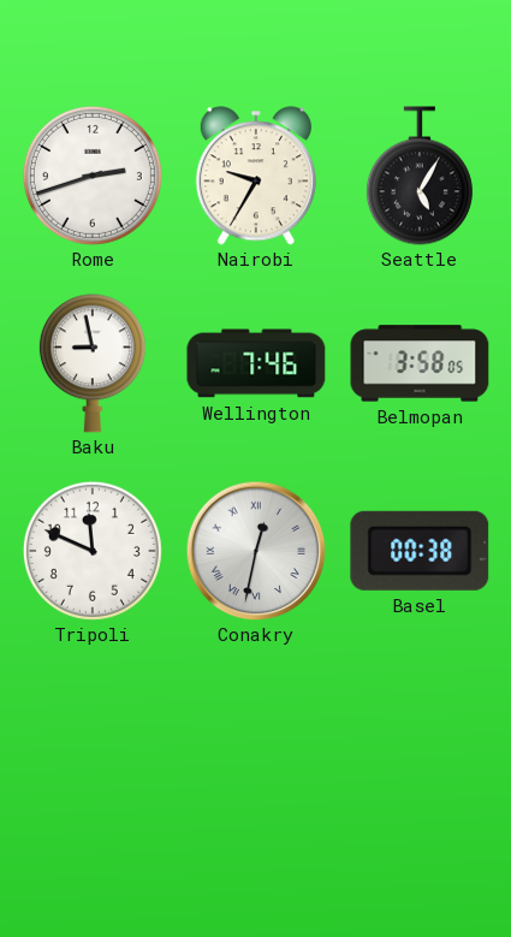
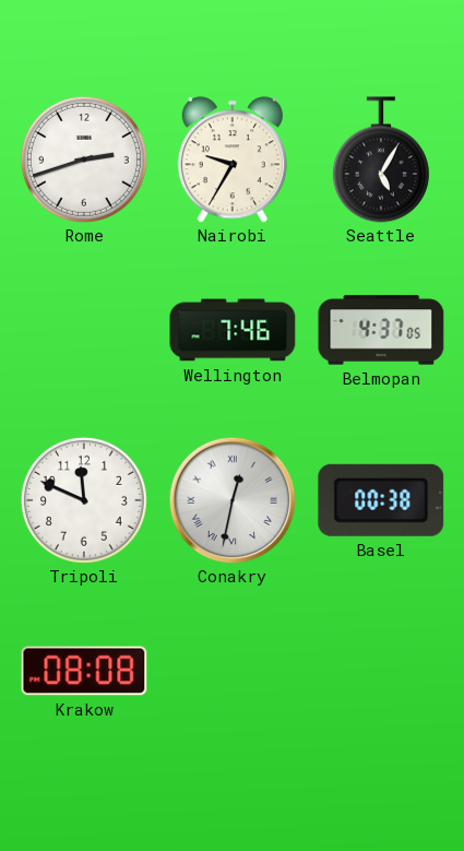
Baku: 8:58 -> none
Belmopan: 3:58 -> 4:37
Krakow: none -> 08:08
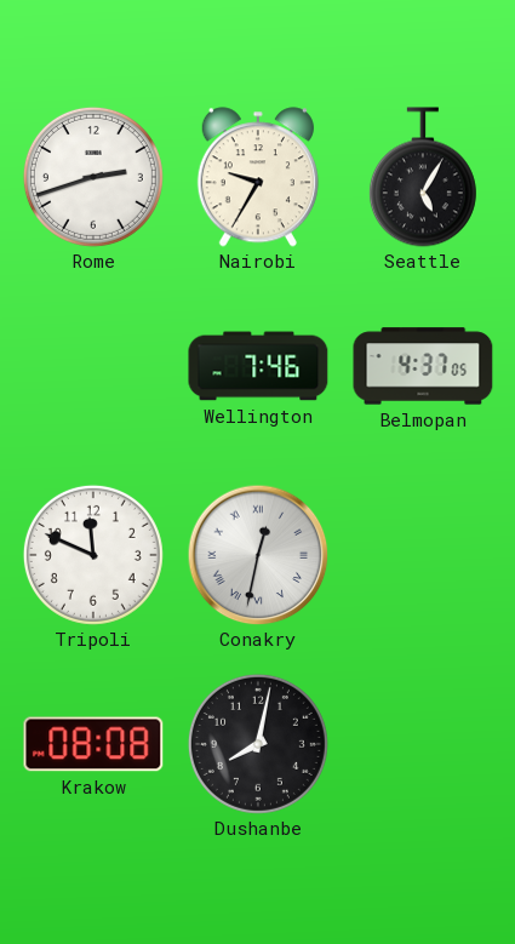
Basel: 00:38 -> none
Dushanbe: none -> 8:02
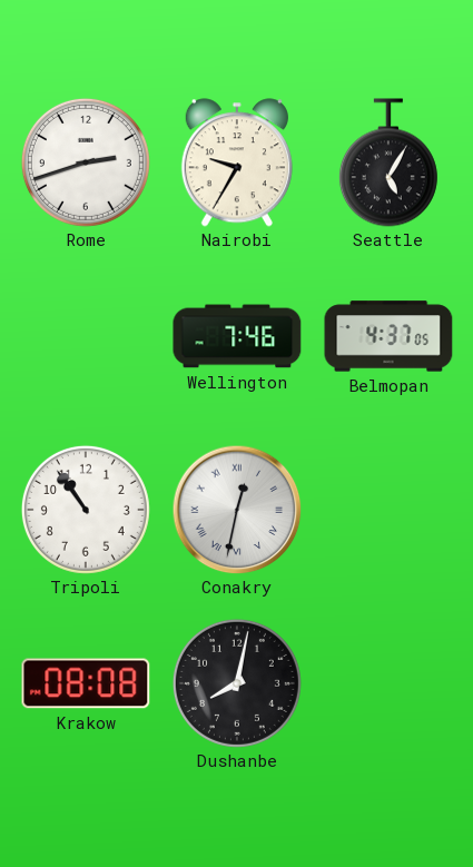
Tripoli: 11:49 -> 10:54
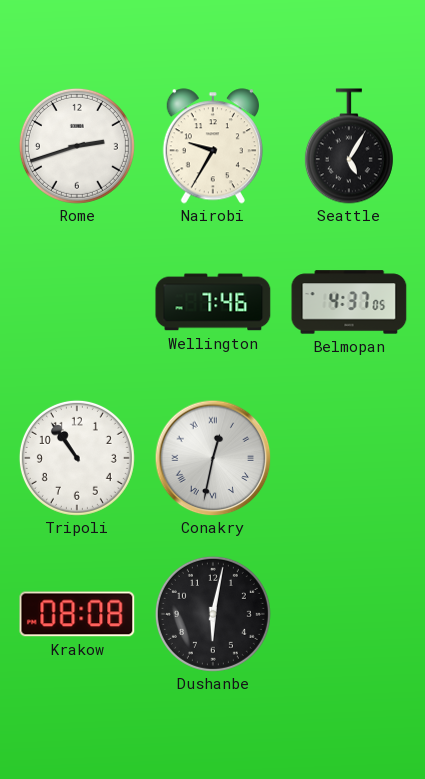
Dushanbe: 8:02 -> 6:02
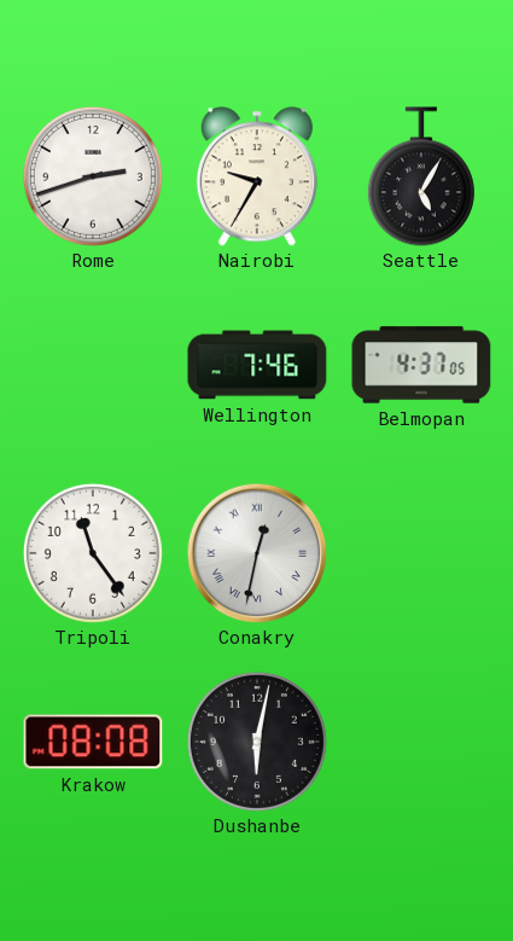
Tripoli: 10:54 -> 11:24
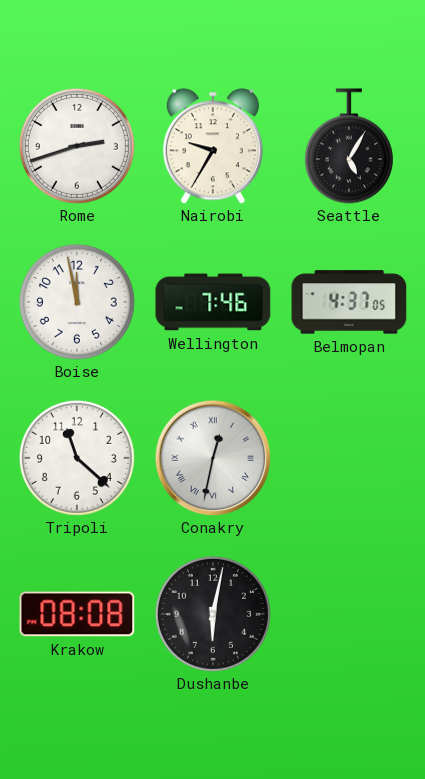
Boise: none -> 11:58
Tripoli: 11:24 -> 11:22
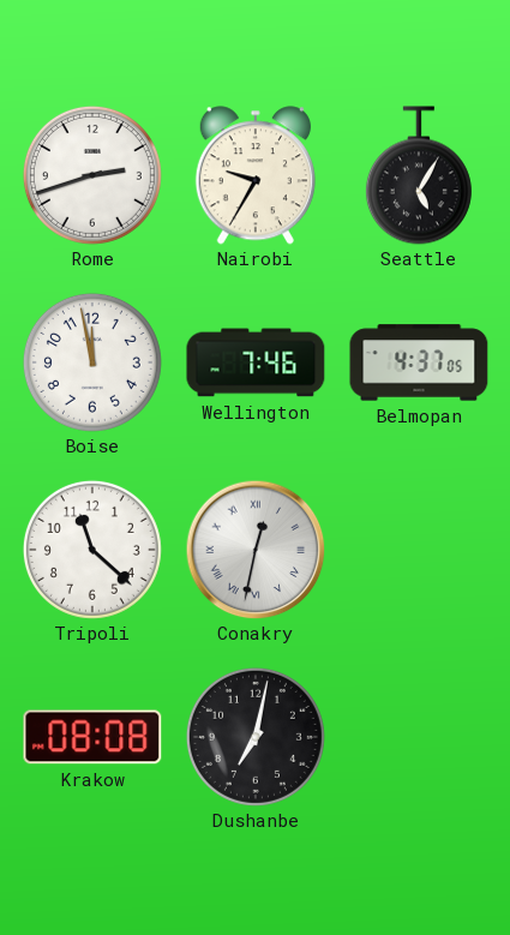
Dushanbe: 6:02 -> 7:02
